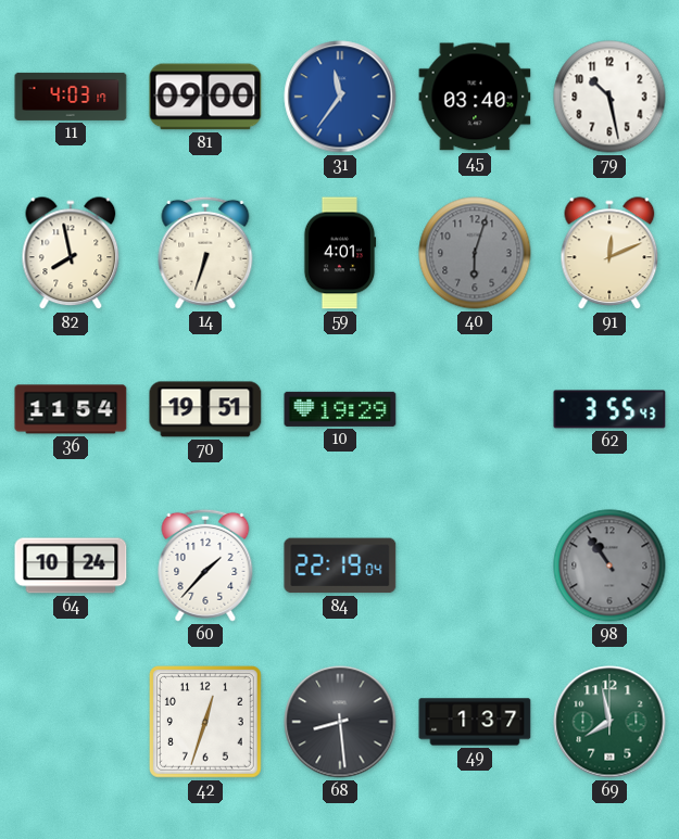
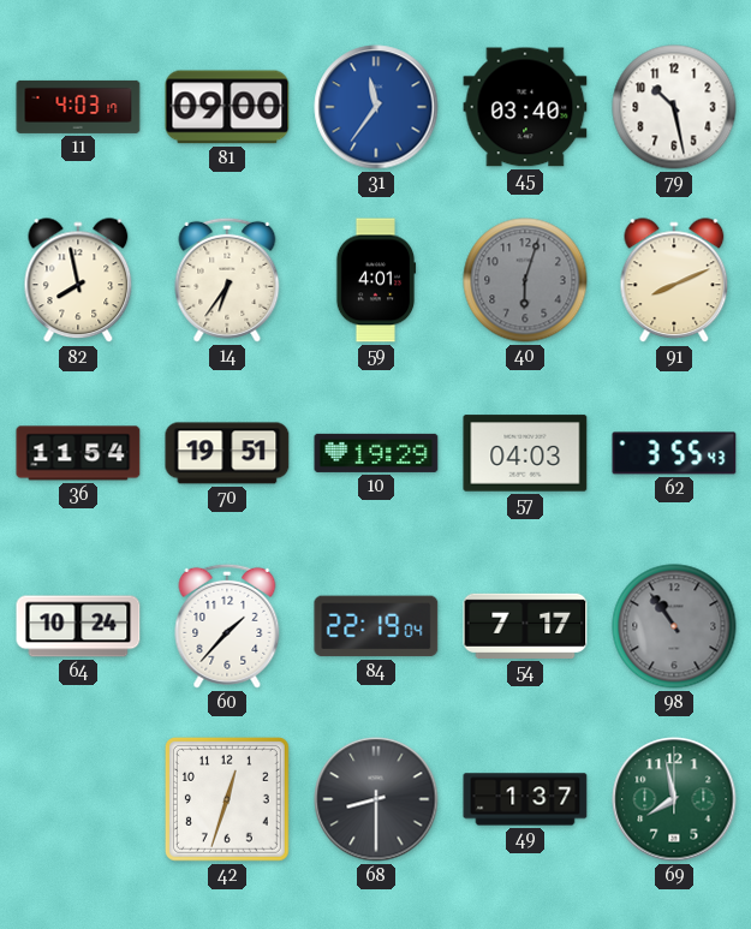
14: 6:33 -> 6:36
91: 12:11 -> 8:11
57: none -> 04:03
54: none -> 7:17
68: 8:29 -> 8:30
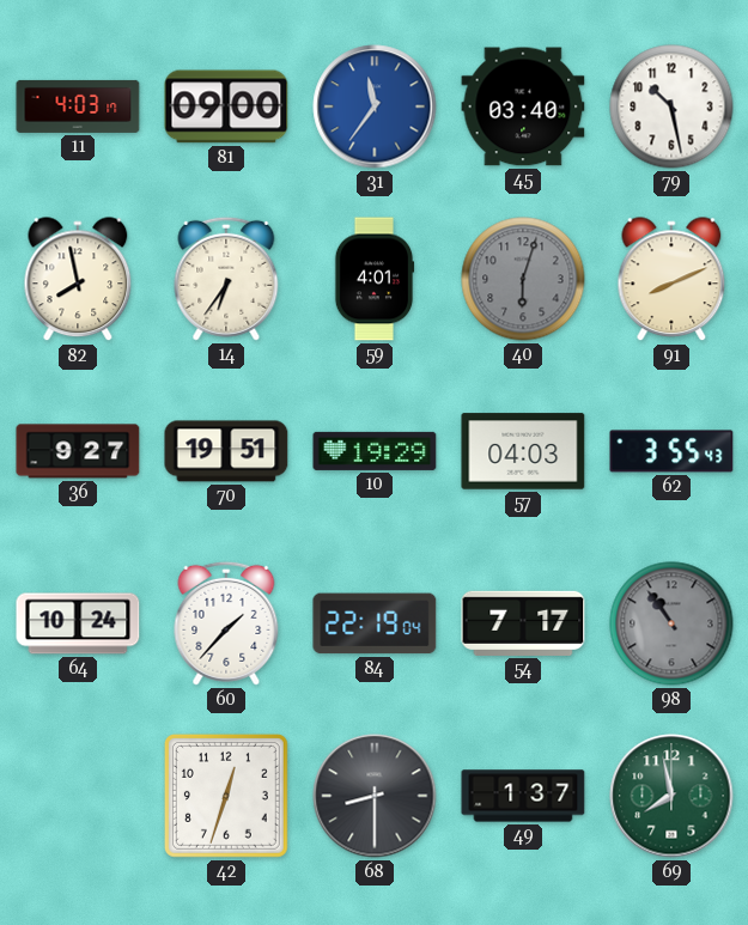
36: 11:54 -> 9:27
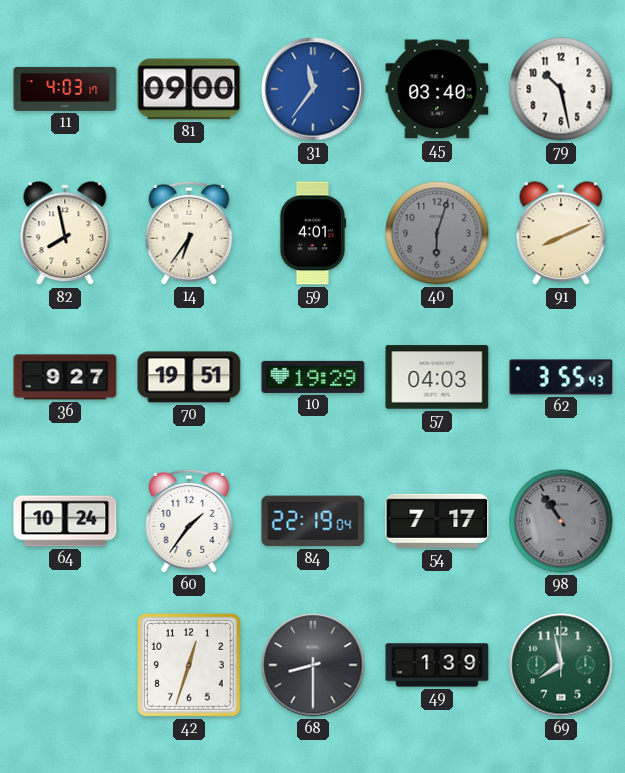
60: 1:37 -> 1:36
49: 1:37 -> 1:39
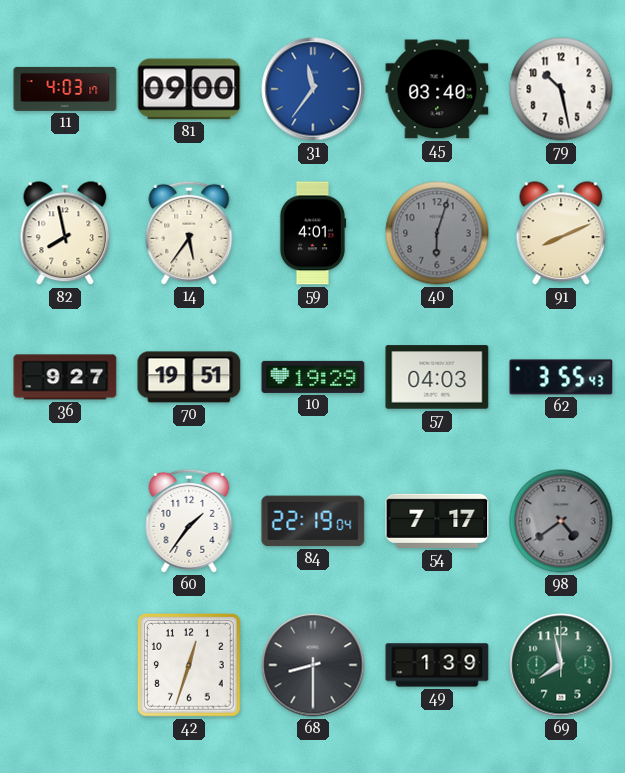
14: 6:36 -> 5:36
64: 10:24 -> none
98: 10:54 -> 4:39
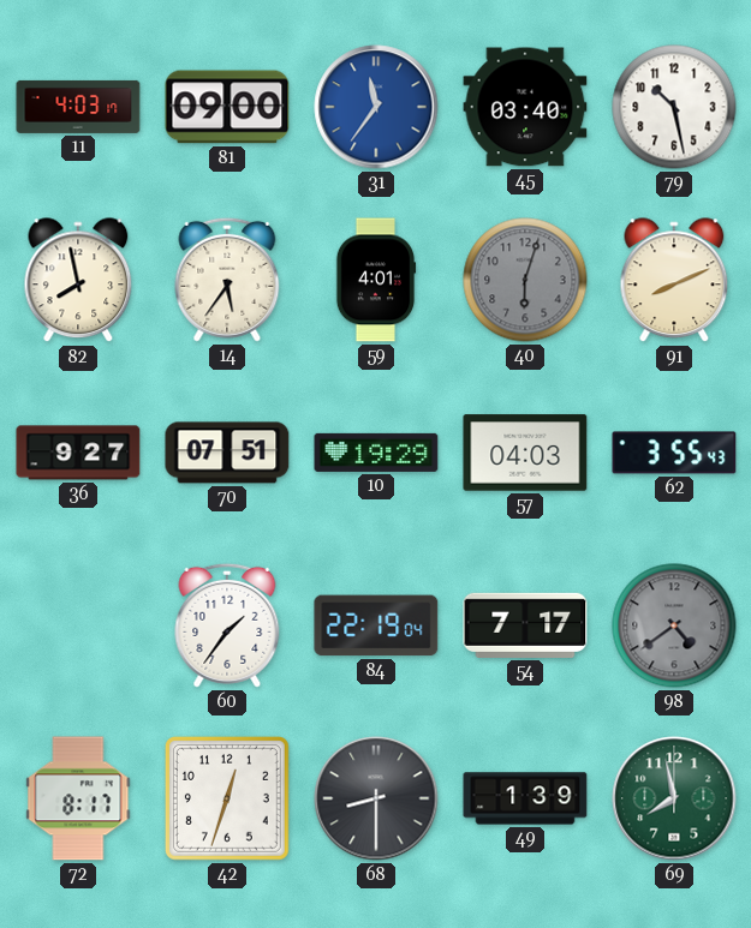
70: 19:51 -> 07:51
72: none -> 8:17
